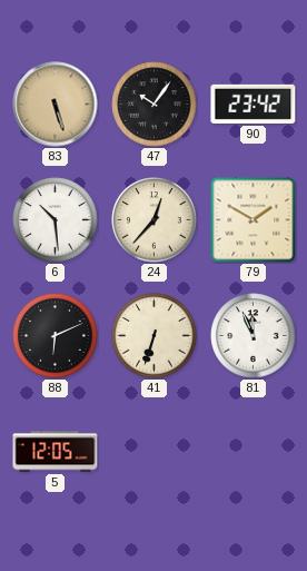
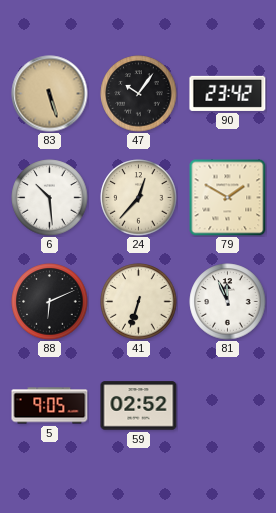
5: 12:05 -> 9:05
59: none -> 02:52
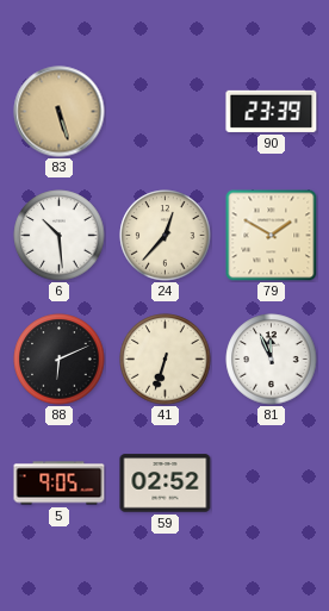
47: 10:06 -> none
90: 23:42 -> 23:39
